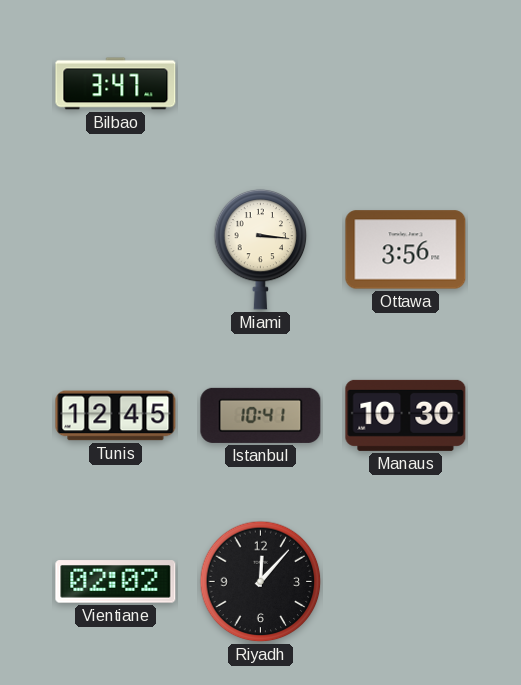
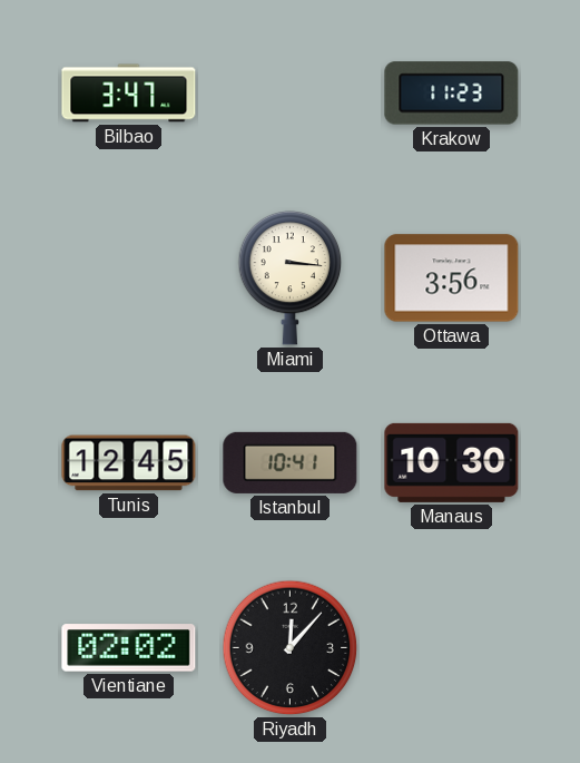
Krakow: none -> 11:23
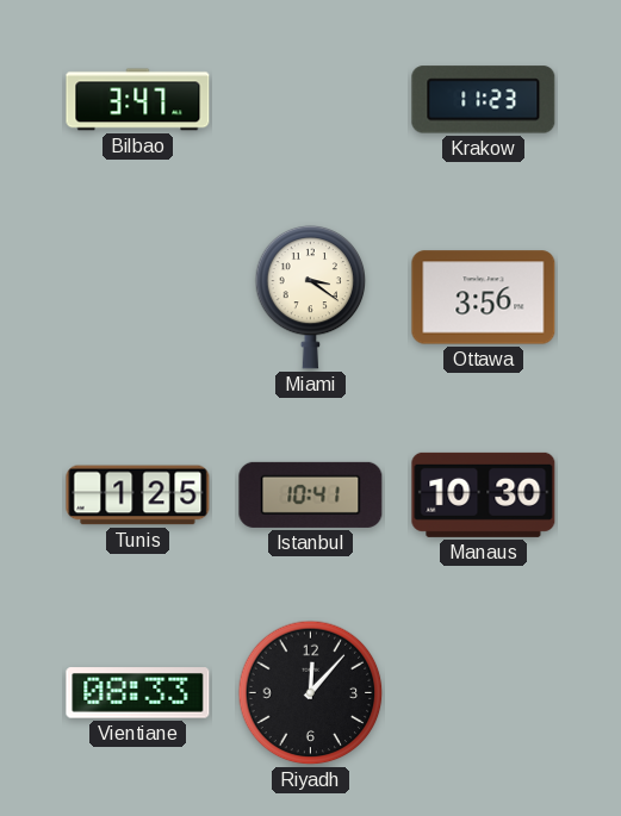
Miami: 3:16 -> 3:21
Tunis: 12:45 -> 1:25
Vientiane: 02:02 -> 08:33
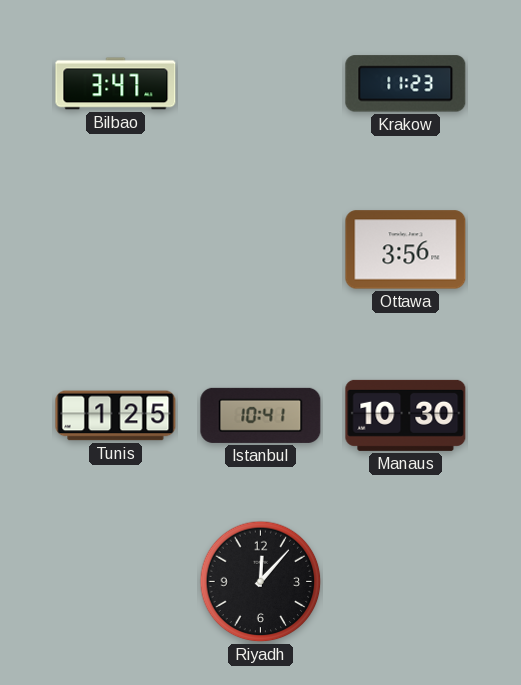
Miami: 3:21 -> none
Vientiane: 08:33 -> none
